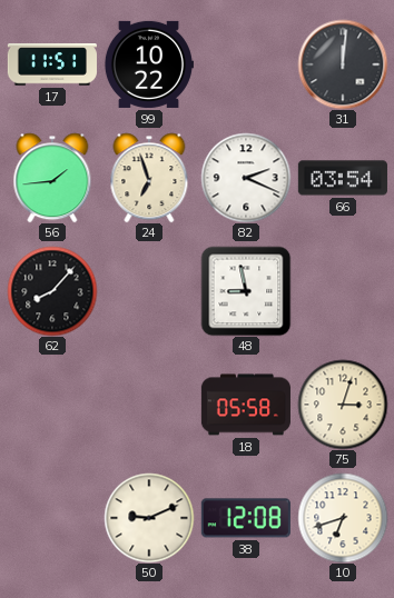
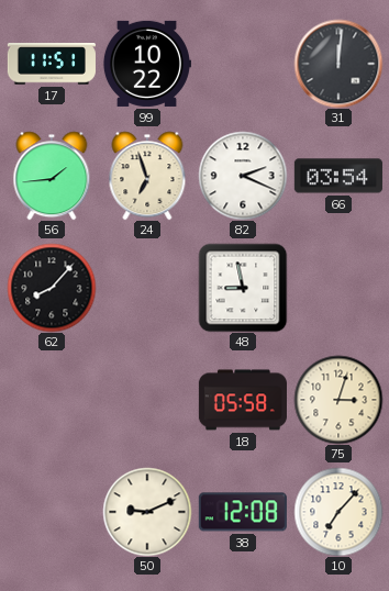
10: 6:42 -> 7:07
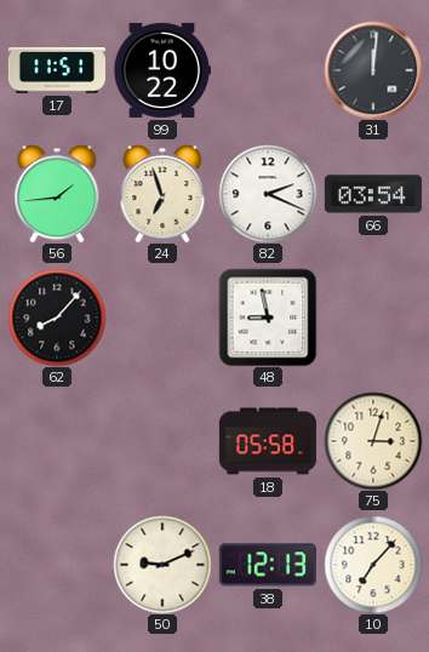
38: 12:08 -> 12:13
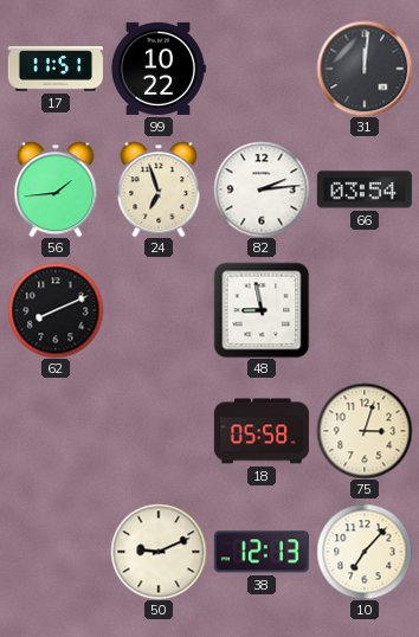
82: 2:19 -> 2:14
62: 8:07 -> 8:11
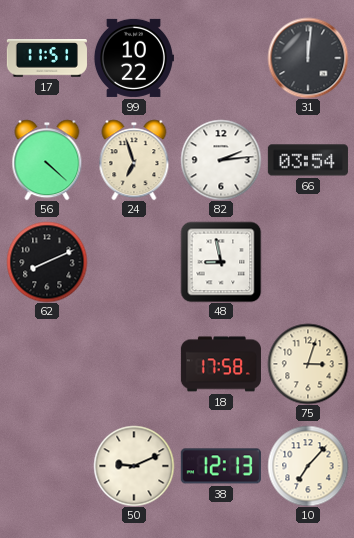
56: 1:44 -> 4:22
18: 05:58 -> 17:58
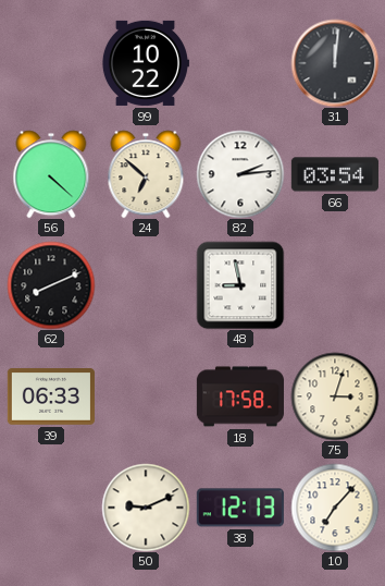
17: 11:51 -> none
24: 6:57 -> 6:52
39: none -> 06:33
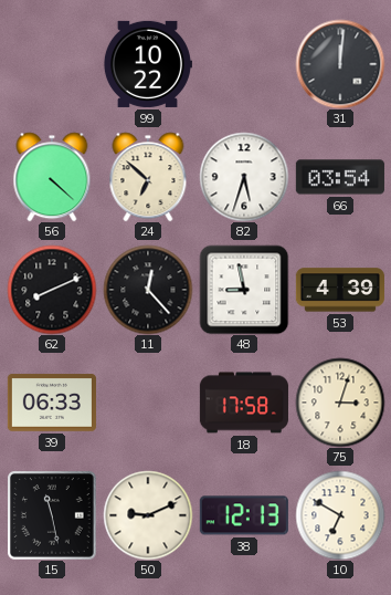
82: 2:14 -> 5:33
11: none -> 12:23
53: none -> 4:39
15: none -> 11:28
10: 7:07 -> 6:50
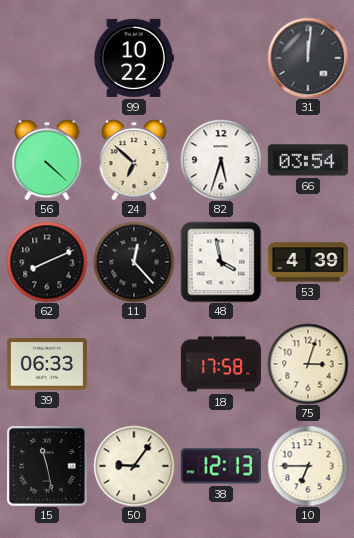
48: 8:58 -> 3:58
50: 9:11 -> 9:06
10: 6:50 -> 6:45
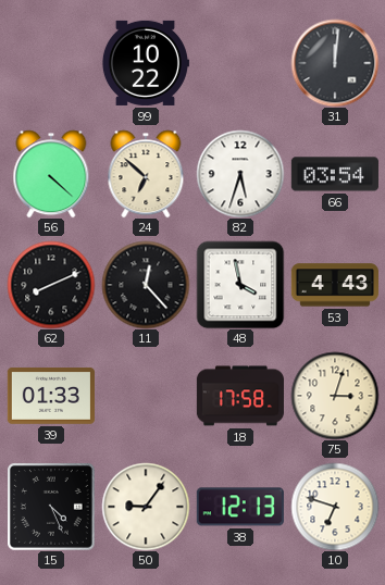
53: 4:39 -> 4:43
39: 06:33 -> 01:33
15: 11:28 -> 4:26
10: 6:45 -> 6:48
